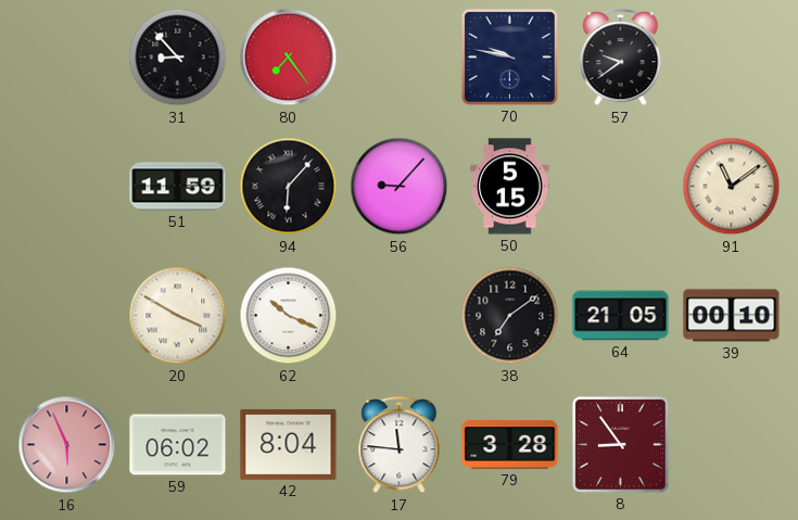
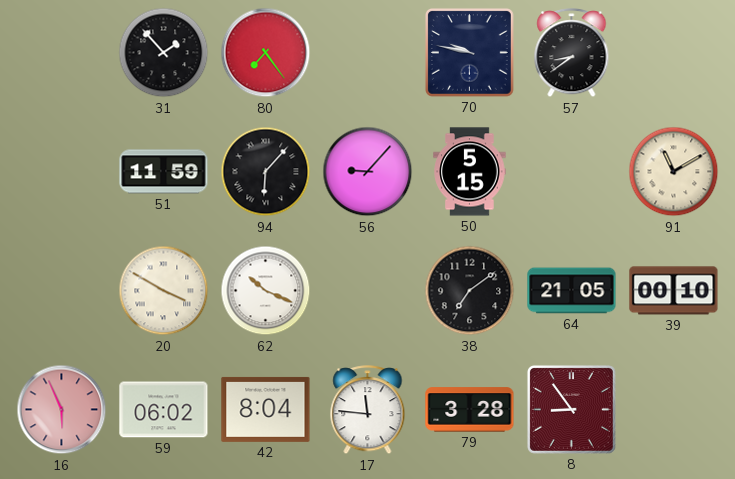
31: 8:53 -> 1:53
57: 9:39 -> 8:39
91: 11:09 -> 11:10
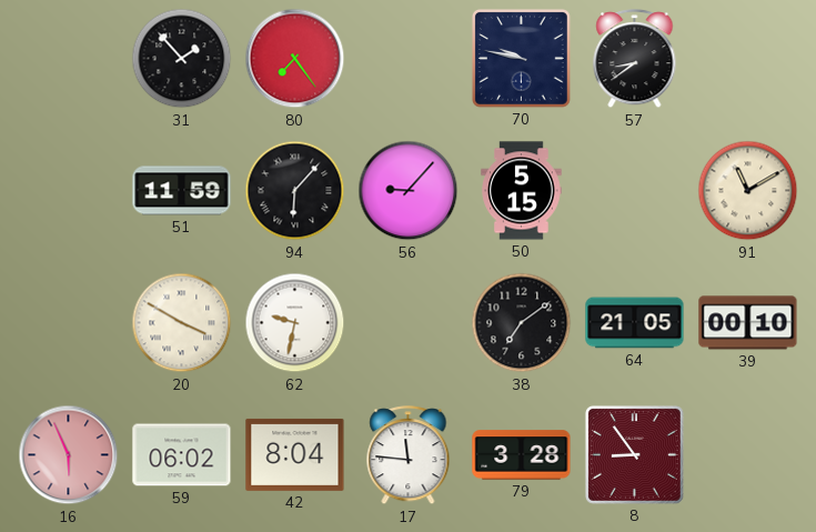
62: 10:19 -> 9:32
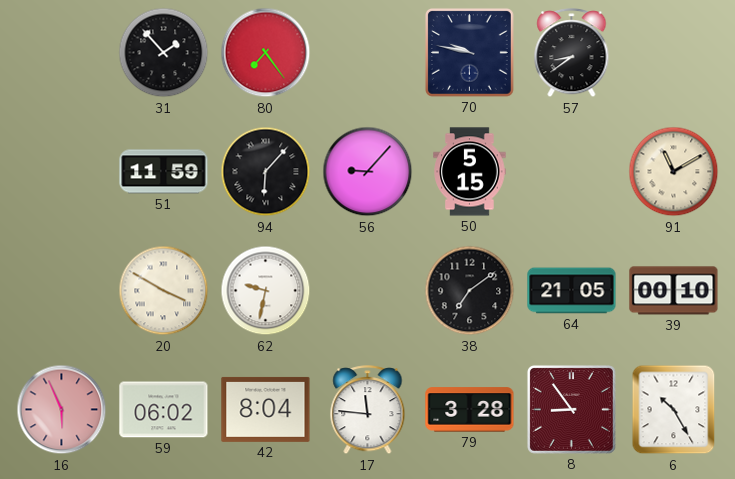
6: none -> 10:25
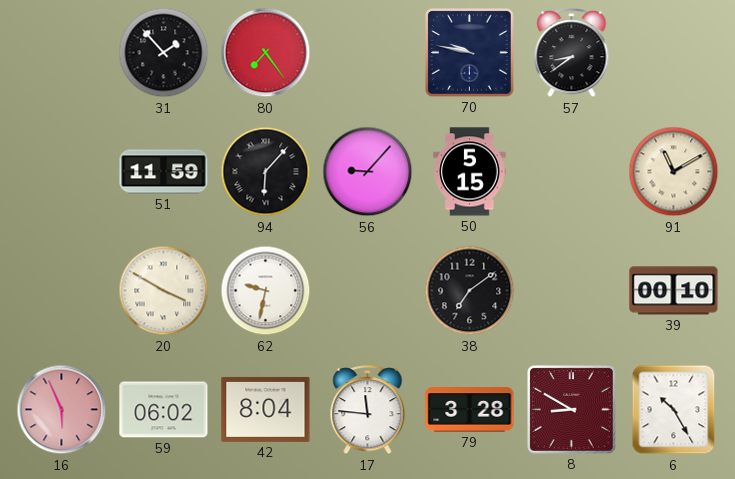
64: 21:05 -> none
8: 8:54 -> 8:50
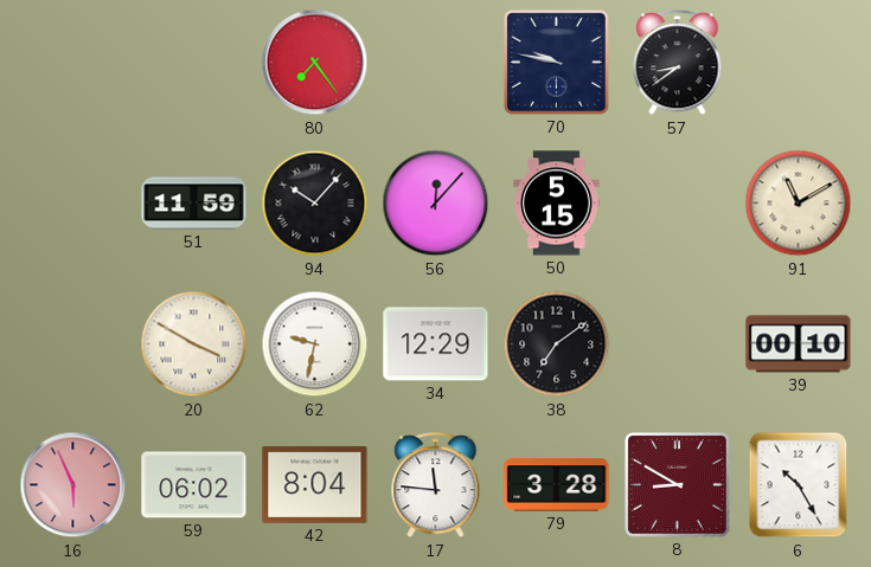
31: 1:53 -> none
94: 6:07 -> 10:07
56: 9:07 -> 12:07
34: none -> 12:29
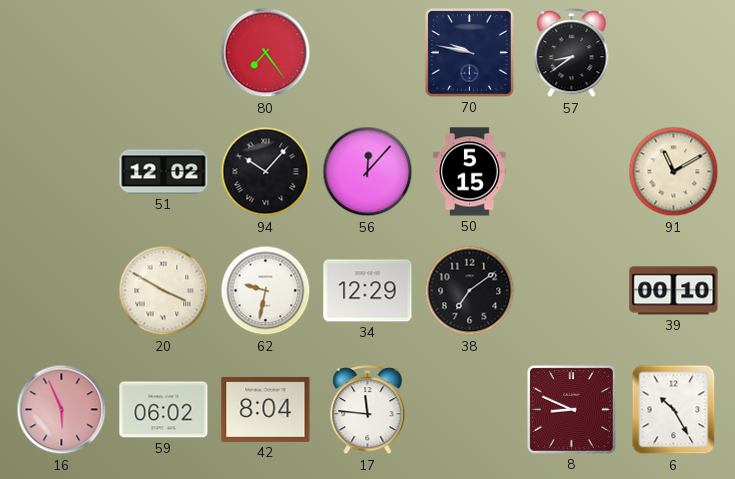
51: 11:59 -> 12:02
79: 3:28 -> none
8: 8:50 -> 8:49
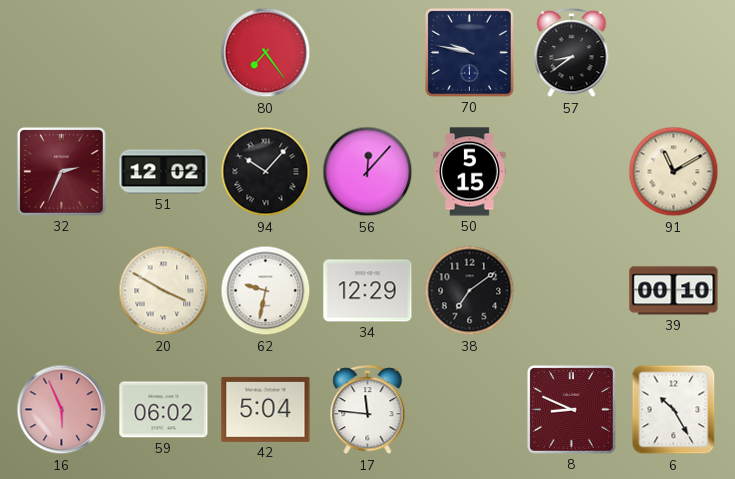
32: none -> 2:34
42: 8:04 -> 5:04
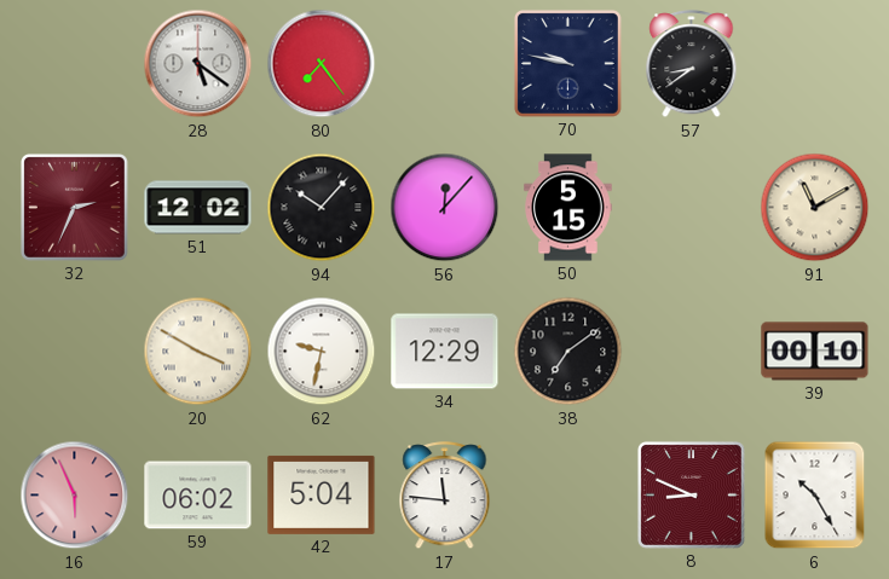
28: none -> 5:21
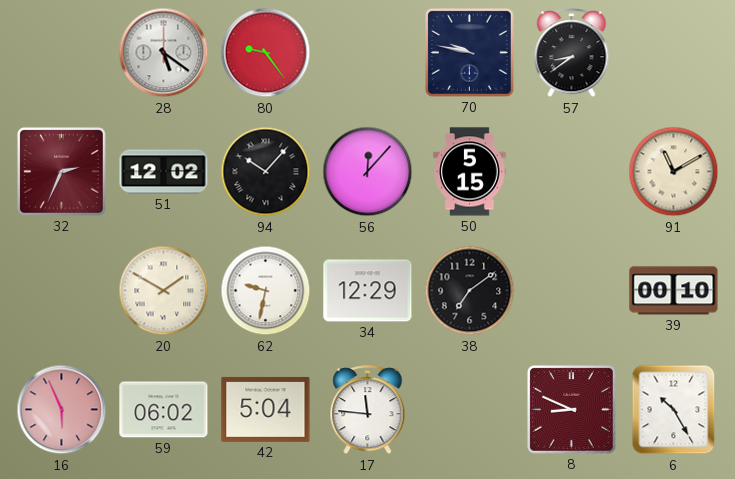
80: 7:24 -> 9:24
20: 3:50 -> 1:50
